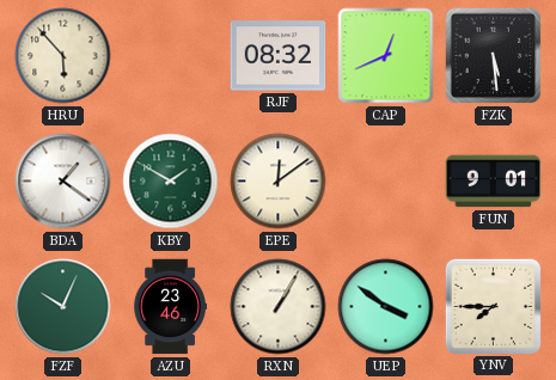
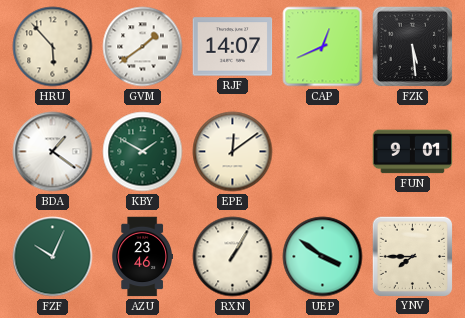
GVM: none -> 1:39
RJF: 08:32 -> 14:07
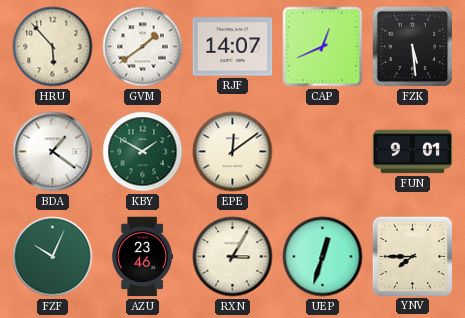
RXN: 1:05 -> 3:05
UEP: 3:51 -> 12:33
